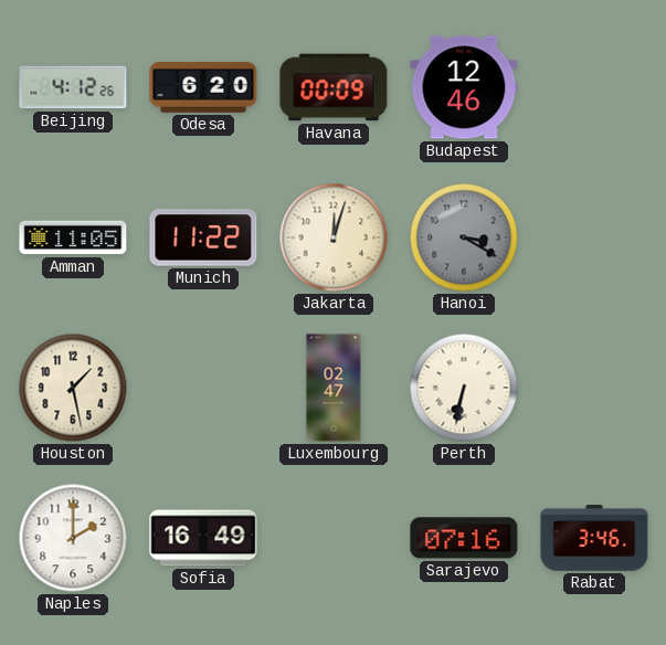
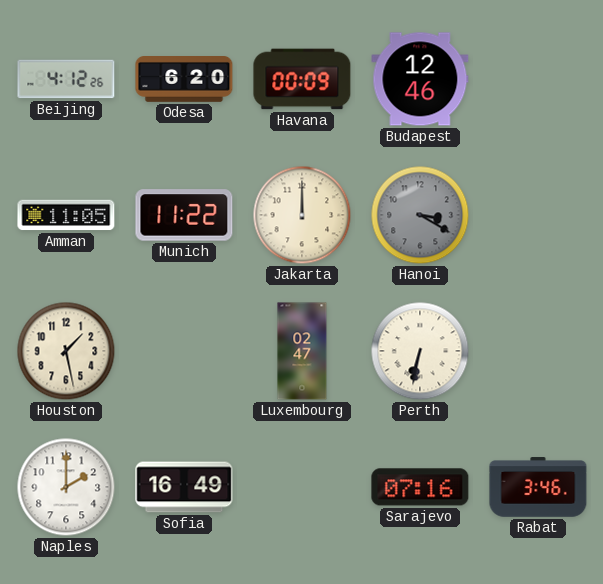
Jakarta: 12:03 -> 12:00
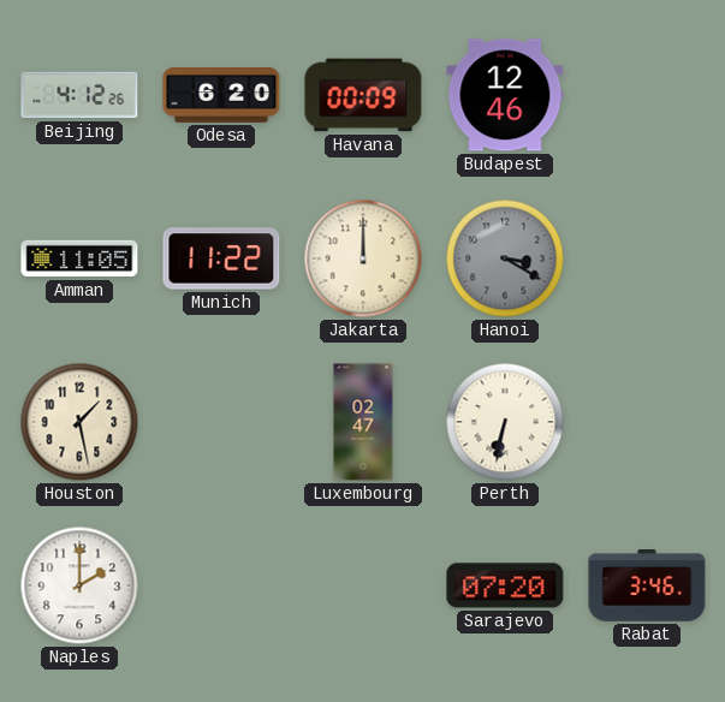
Sofia: 16:49 -> none
Sarajevo: 07:16 -> 07:20
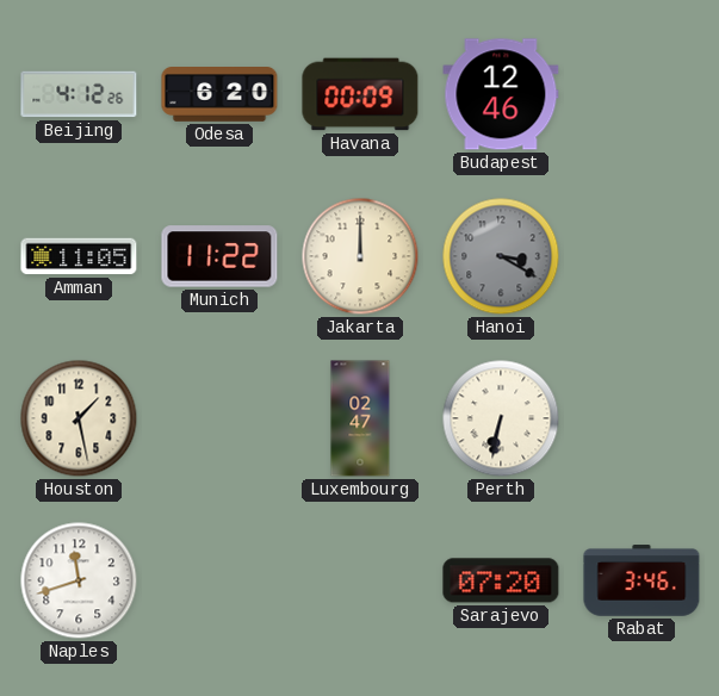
Naples: 2:00 -> 11:42
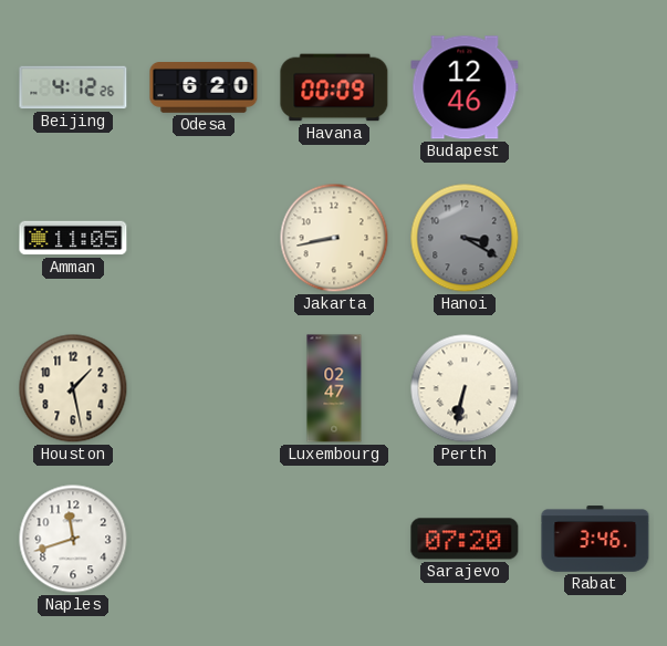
Munich: 11:22 -> none
Jakarta: 12:00 -> 8:43
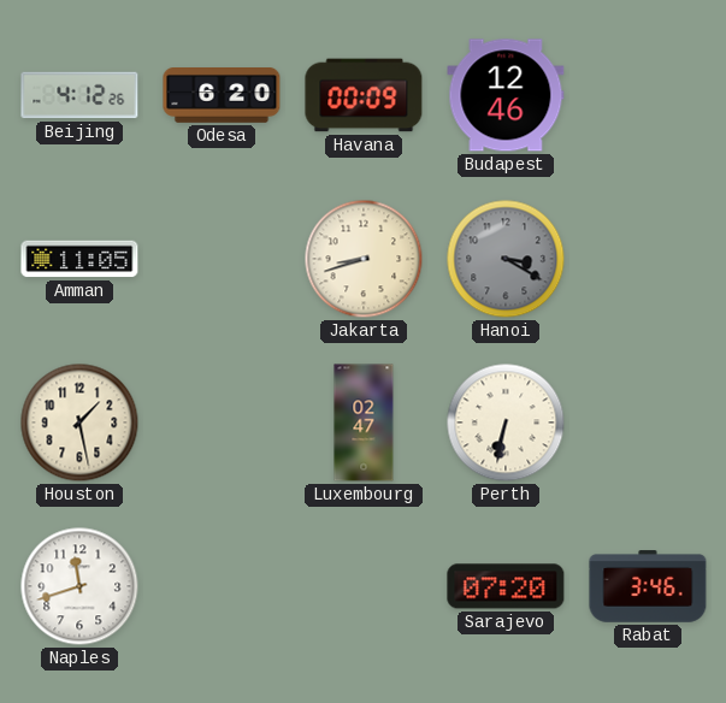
Jakarta: 8:43 -> 8:42
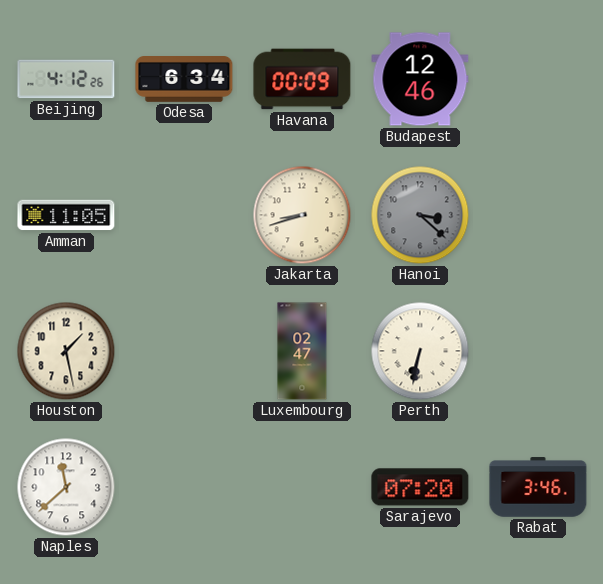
Odesa: 6:20 -> 6:34
Hanoi: 3:20 -> 3:22
Naples: 11:42 -> 11:38
